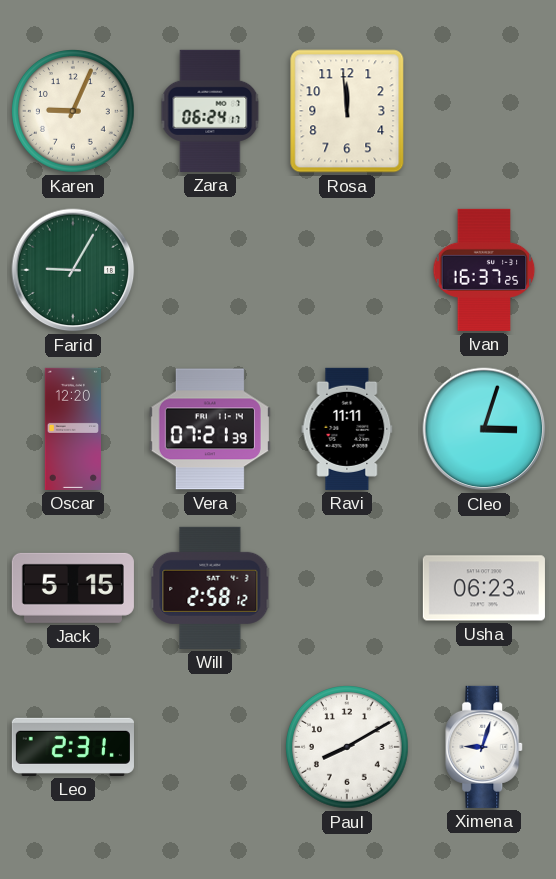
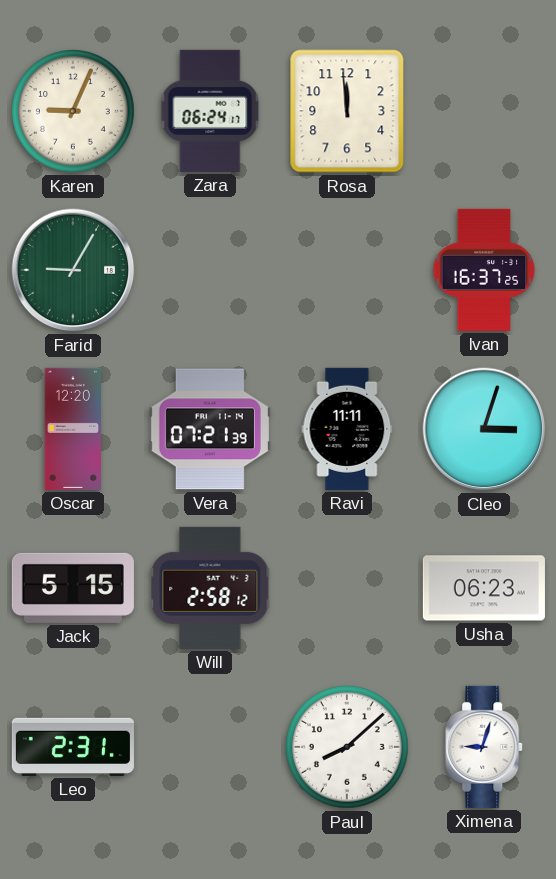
Paul: 8:10 -> 8:08
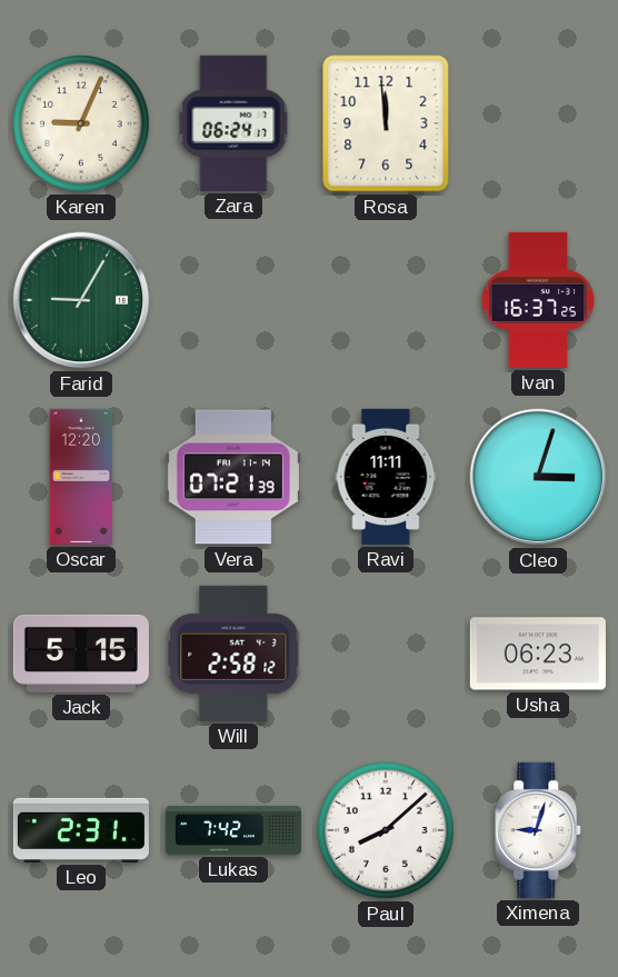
Lukas: none -> 7:42
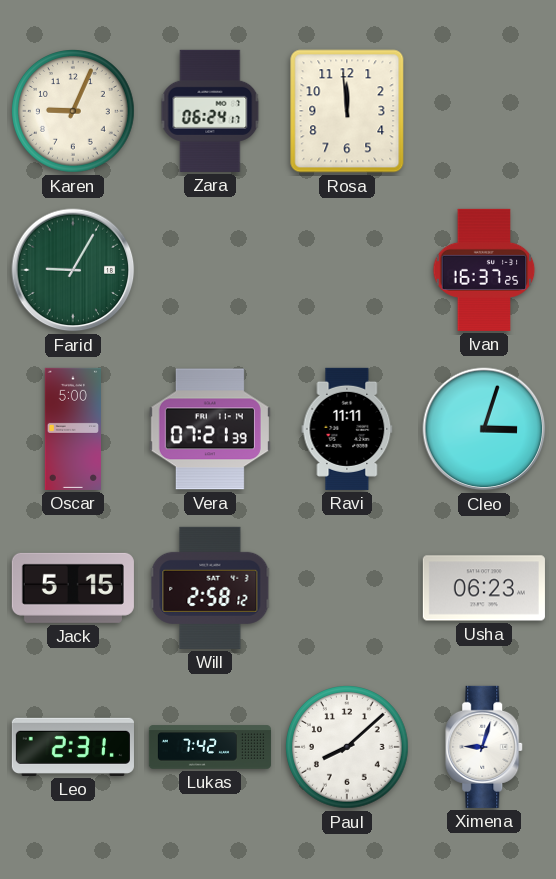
Oscar: 12:20 -> 5:00
